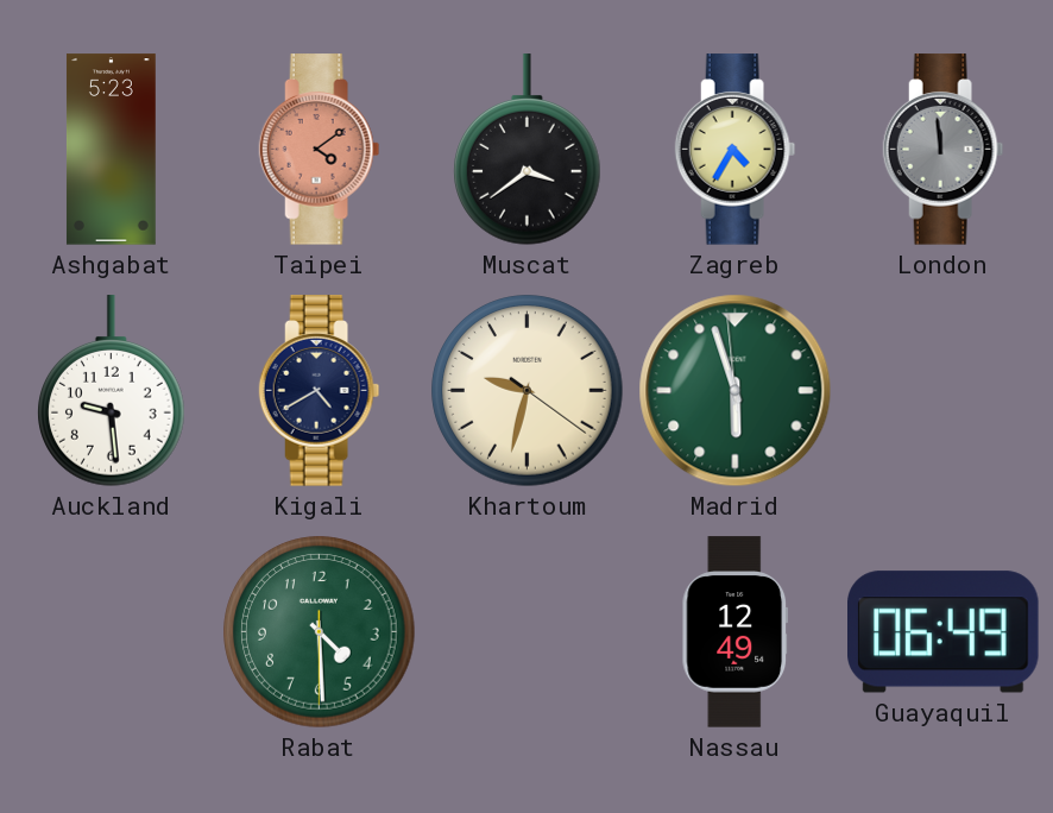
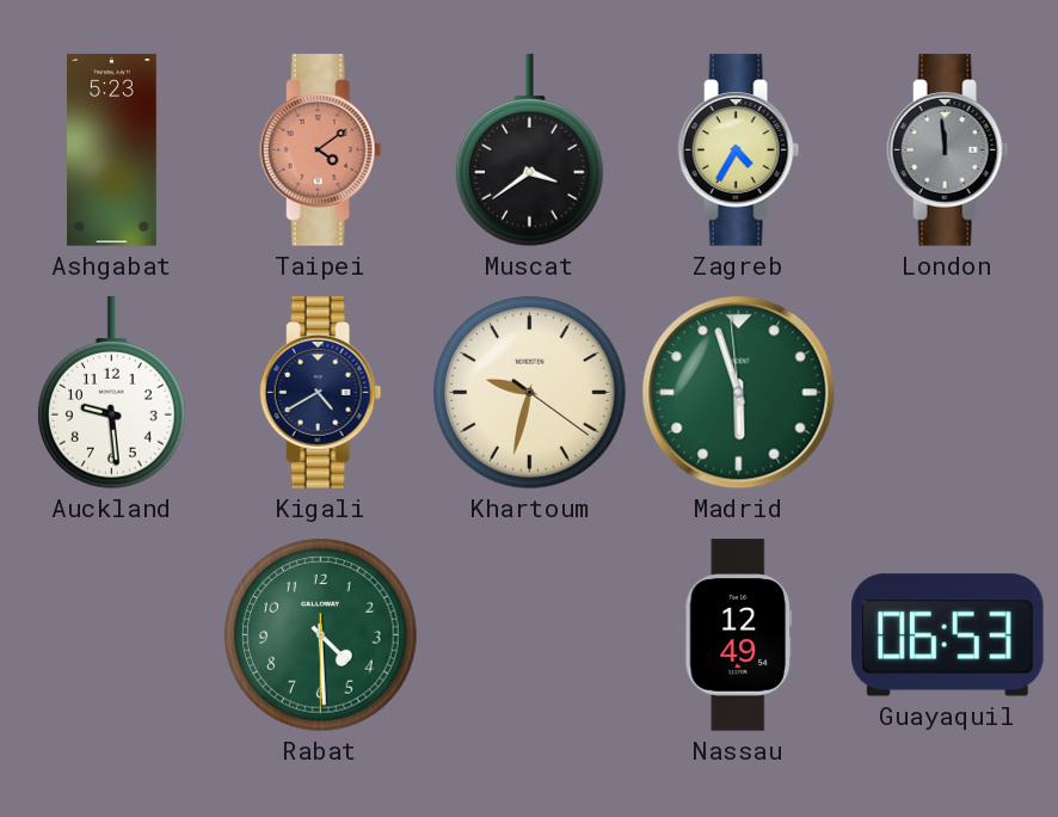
Guayaquil: 06:49 -> 06:53
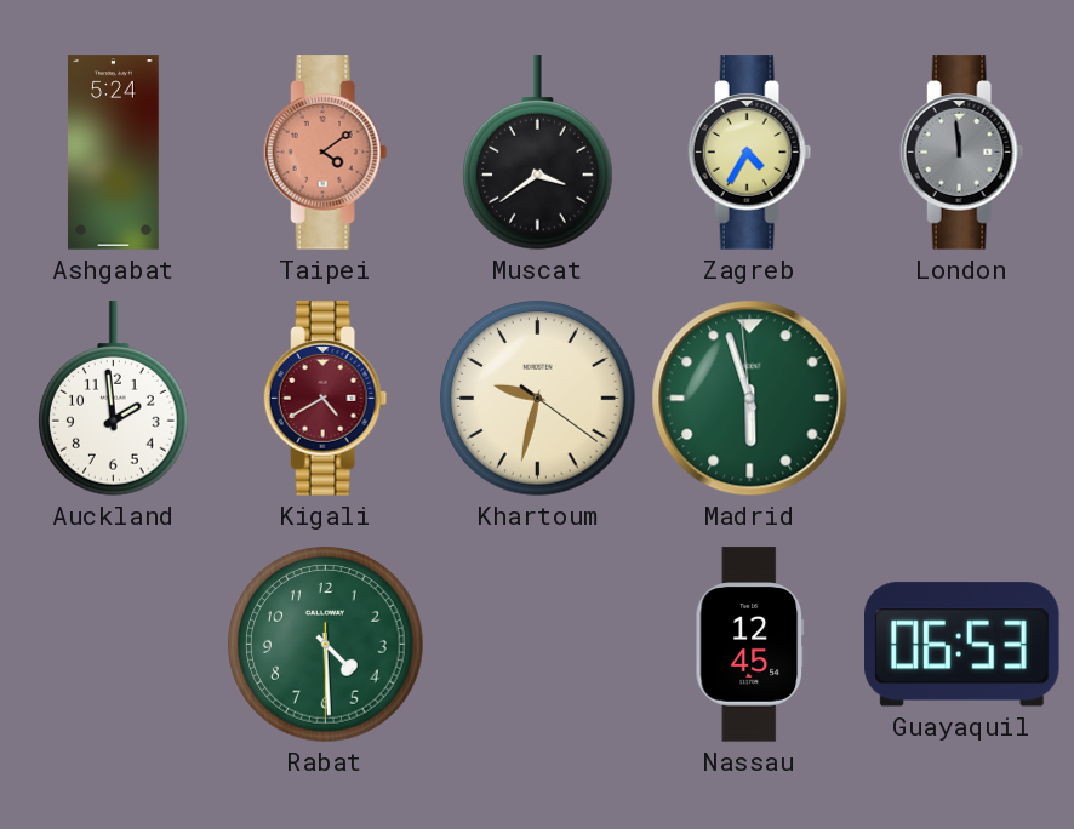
Ashgabat: 5:23 -> 5:24
Auckland: 9:29 -> 1:59
Kigali dial: navy -> burgundy
Nassau: 12:49 -> 12:45
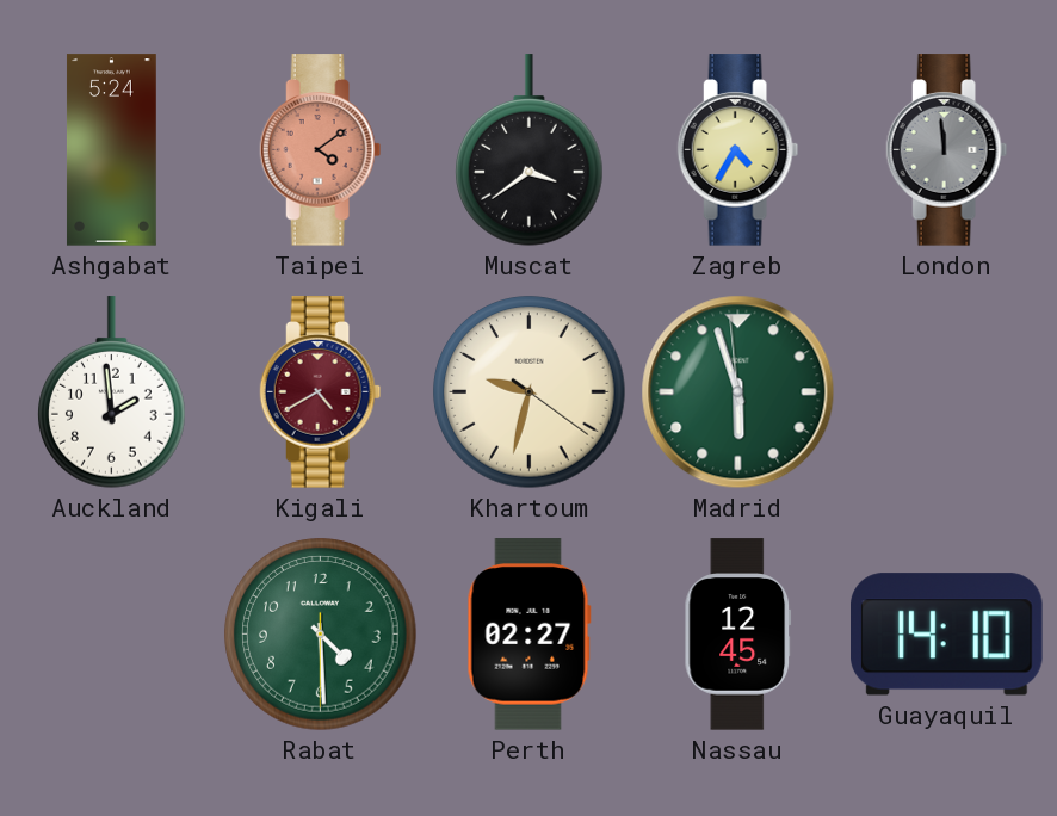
Perth: none -> 02:27
Guayaquil: 06:53 -> 14:10
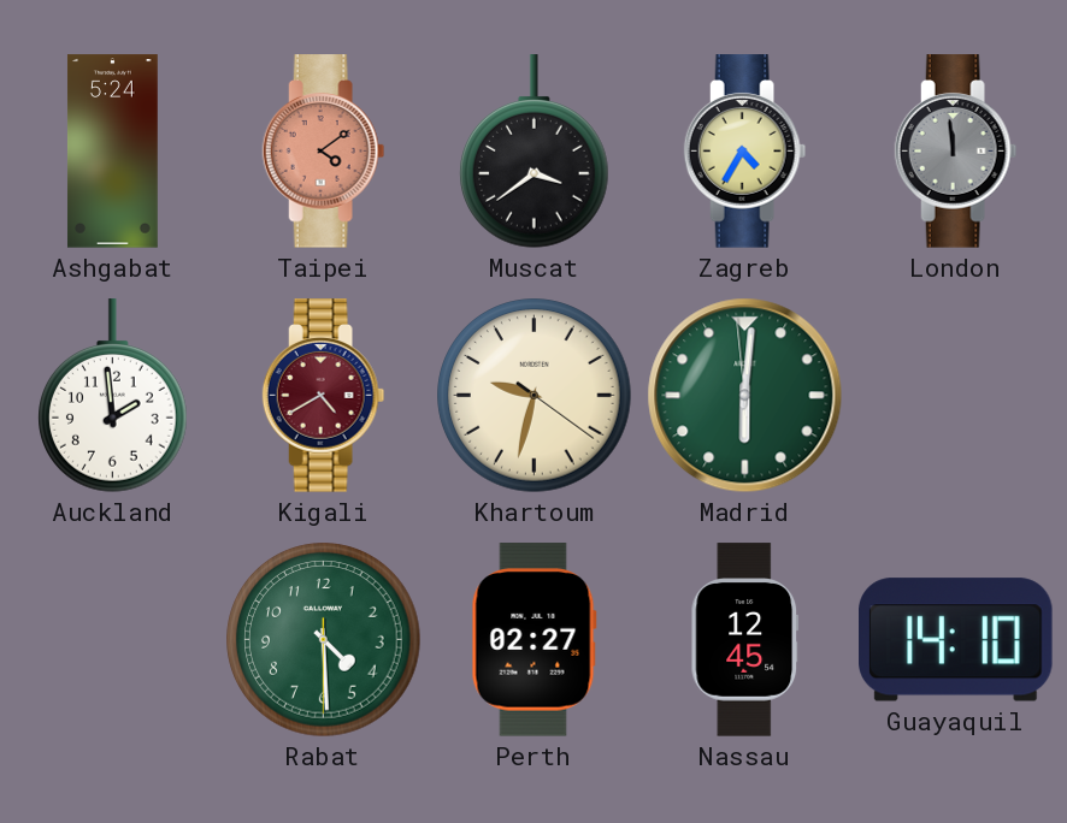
Madrid: 5:56 -> 6:00
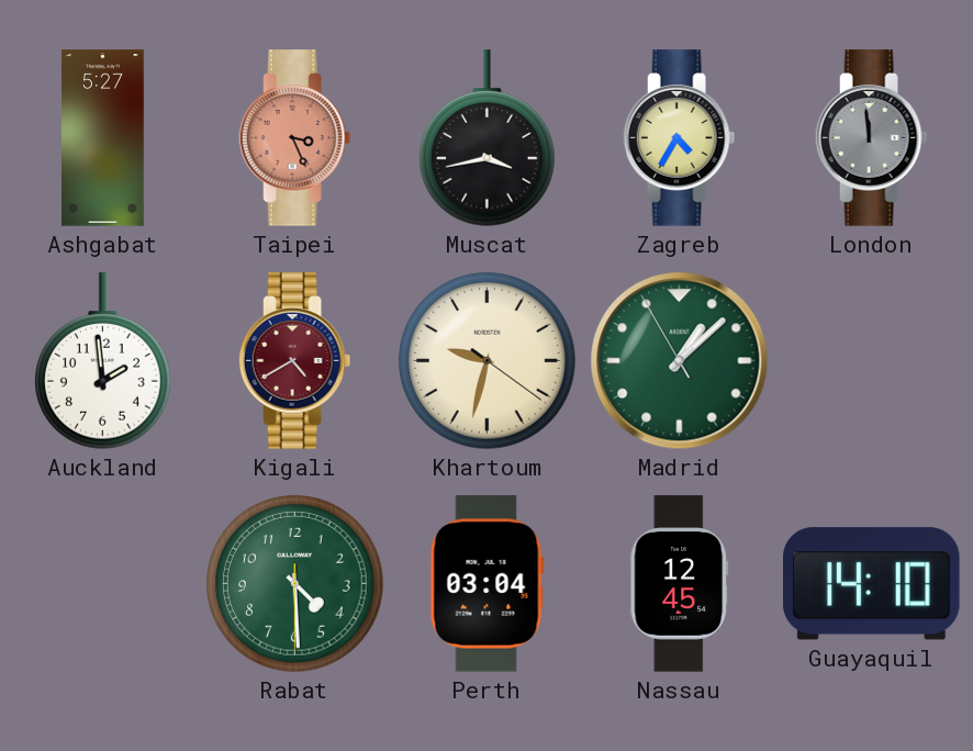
Ashgabat: 5:24 -> 5:27
Taipei: 4:09 -> 3:26
Muscat: 3:39 -> 3:43
Madrid: 6:00 -> 1:07
Perth: 02:27 -> 03:04
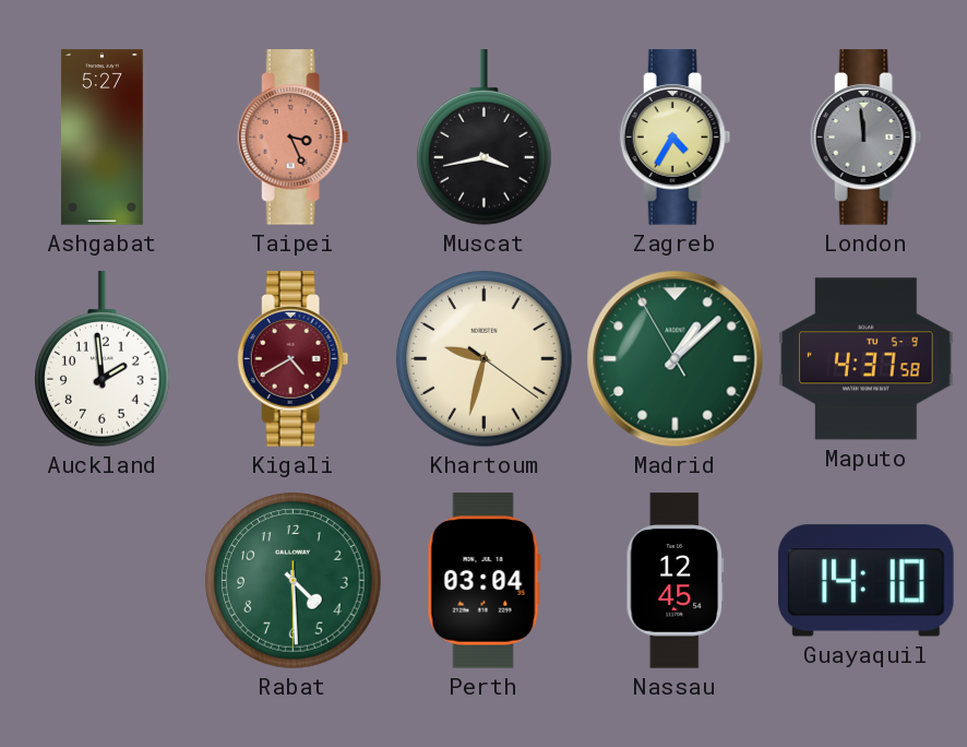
Maputo: none -> 4:37
